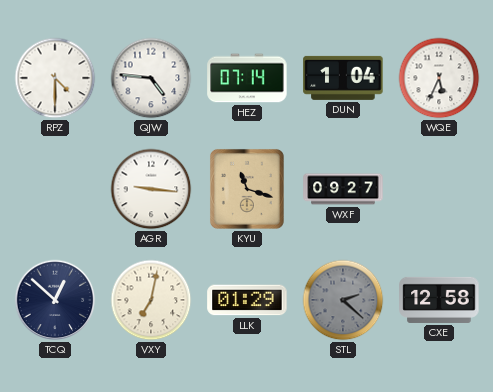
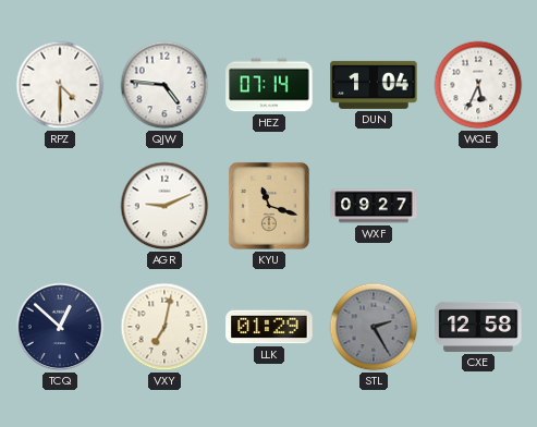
AGR: 9:16 -> 9:11
STL: 2:22 -> 2:25
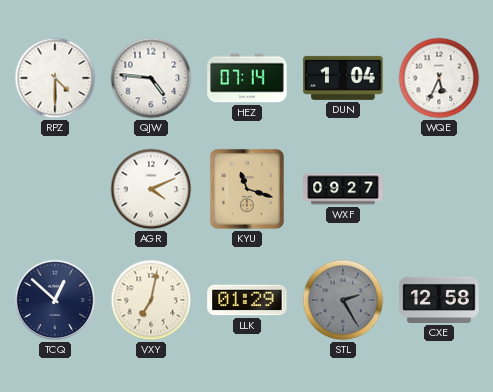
AGR: 9:11 -> 4:11
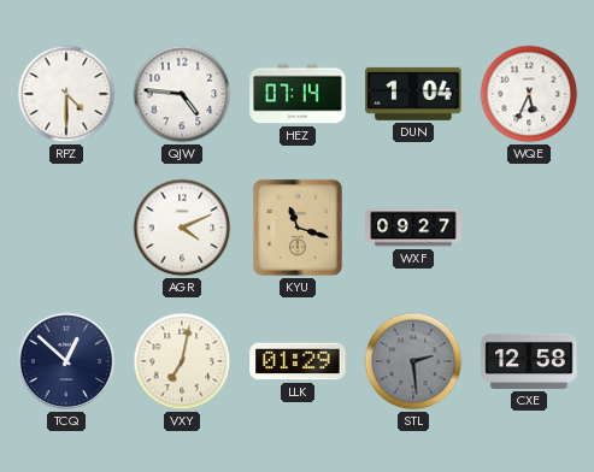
STL: 2:25 -> 2:29
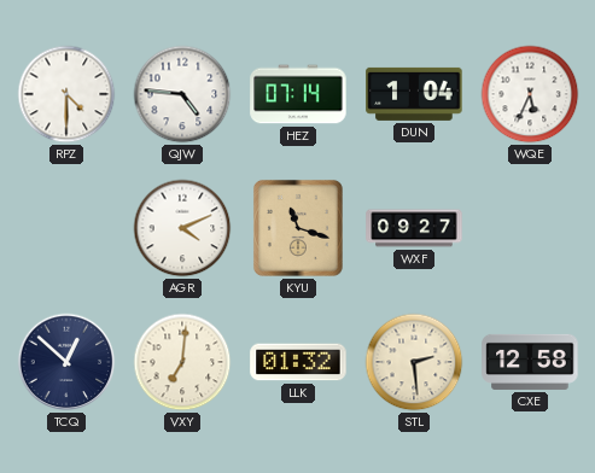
VXY: 7:02 -> 7:01
LLK: 01:29 -> 01:32
STL dial: grey -> cream
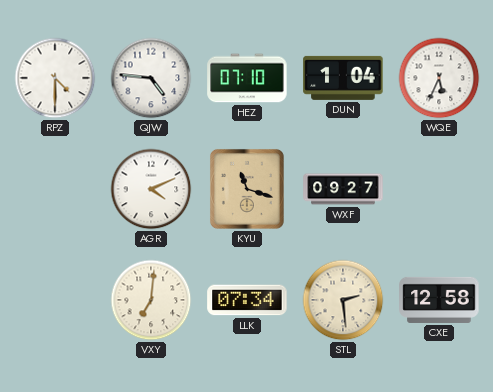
HEZ: 07:14 -> 07:10
TCQ: 12:52 -> none
LLK: 01:32 -> 07:34
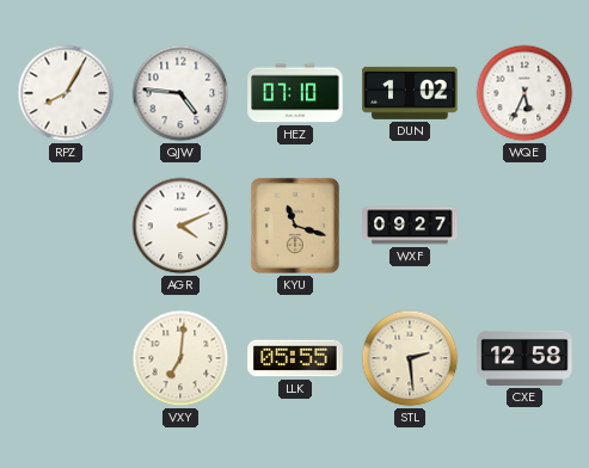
RPZ: 4:30 -> 8:05
DUN: 1:04 -> 1:02
LLK: 07:34 -> 05:55
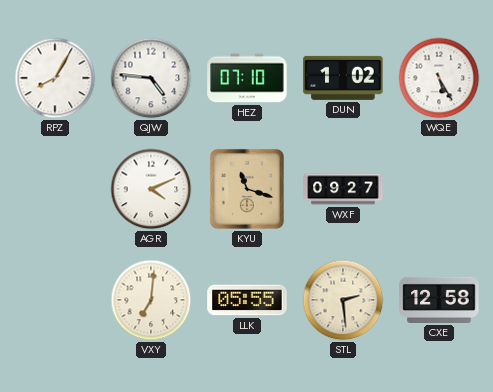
WQE: 5:34 -> 5:25
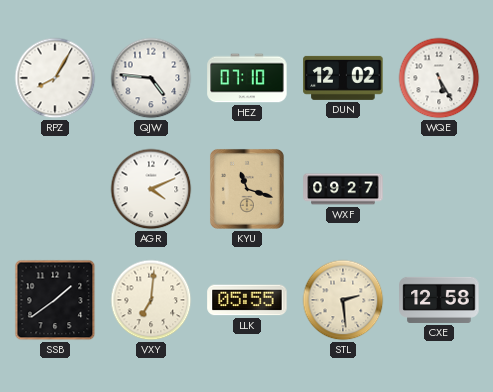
DUN: 1:02 -> 12:02
SSB: none -> 1:39
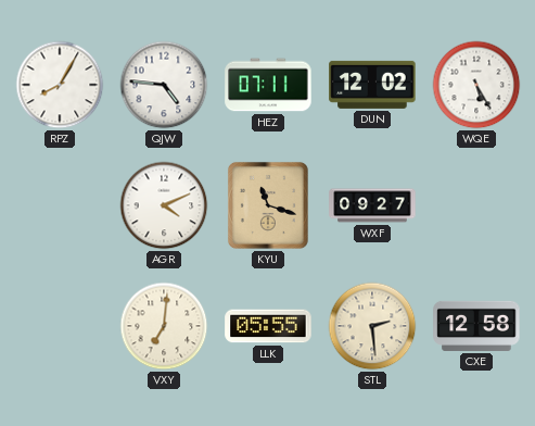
HEZ: 07:10 -> 07:11
SSB: 1:39 -> none
